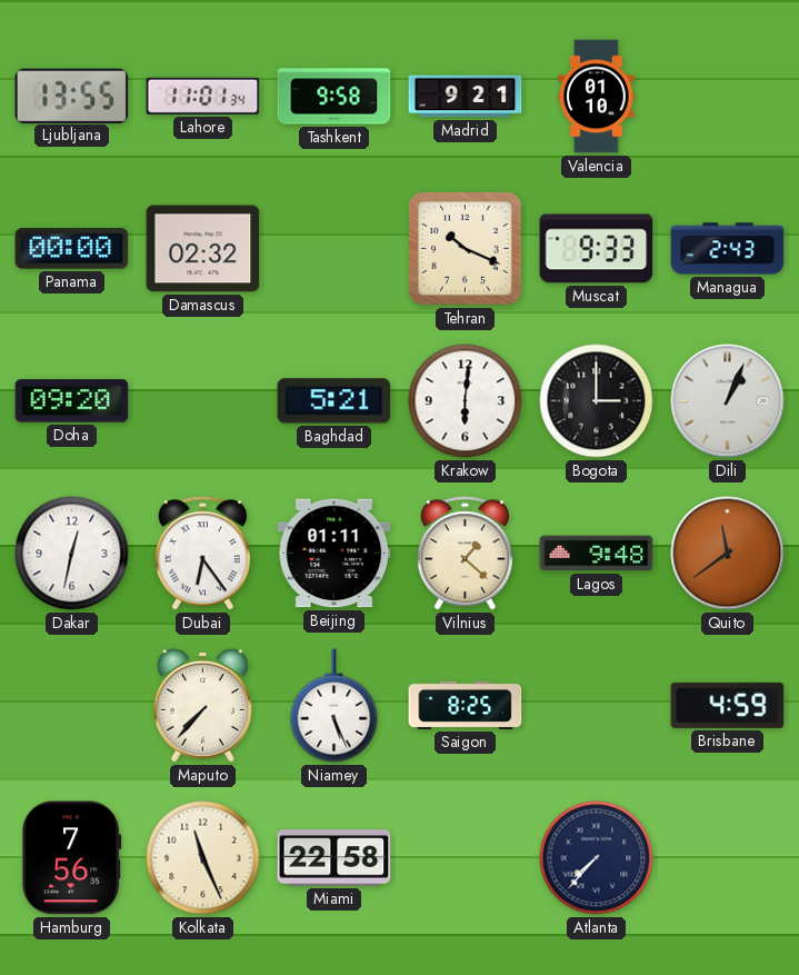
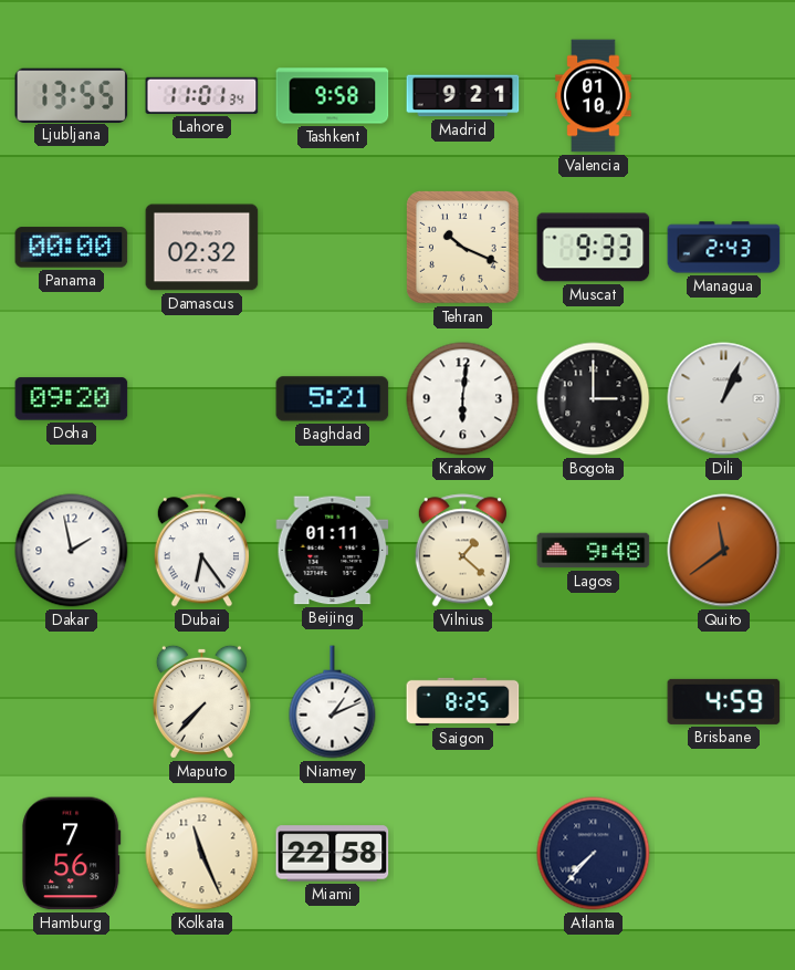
Dakar: 12:32 -> 1:58
Niamey: 5:26 -> 1:11
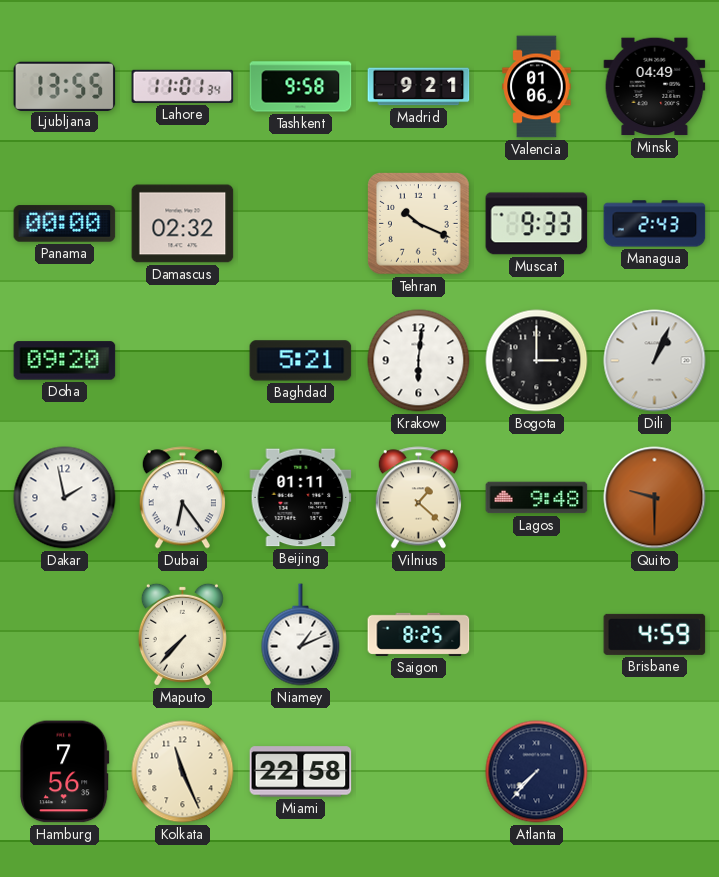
Valencia: 01:10 -> 01:06
Minsk: none -> 04:49
Quito: 11:39 -> 9:30
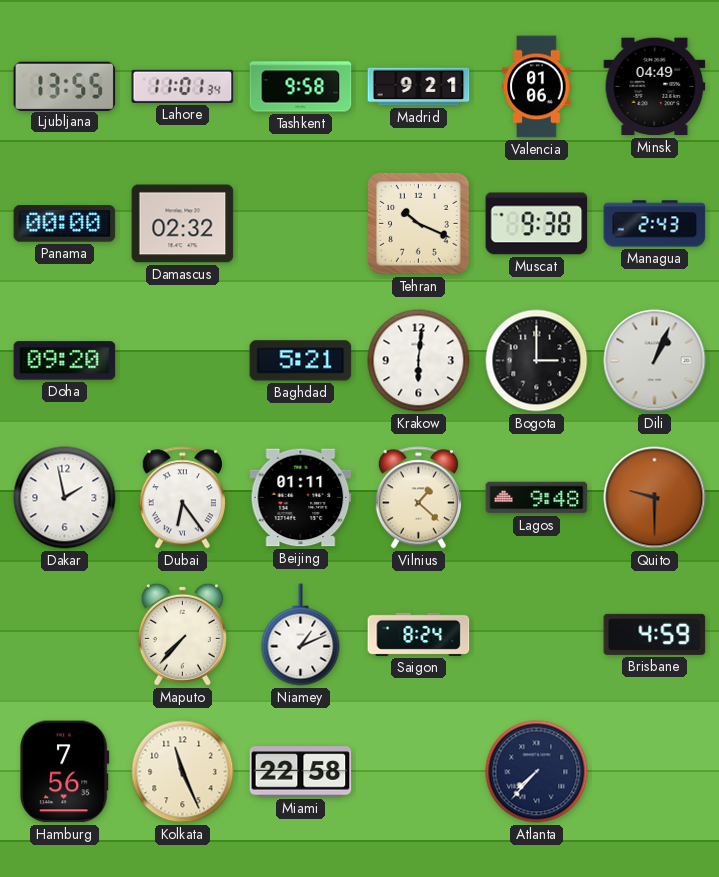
Muscat: 9:33 -> 9:38
Saigon: 8:25 -> 8:24
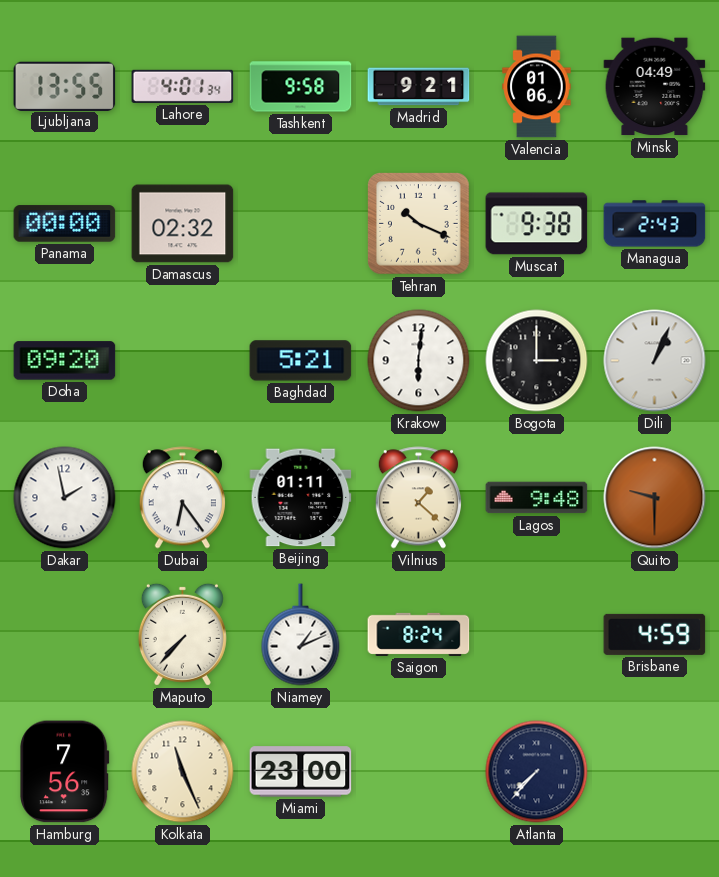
Lahore: 11:01 -> 4:01
Miami: 22:58 -> 23:00
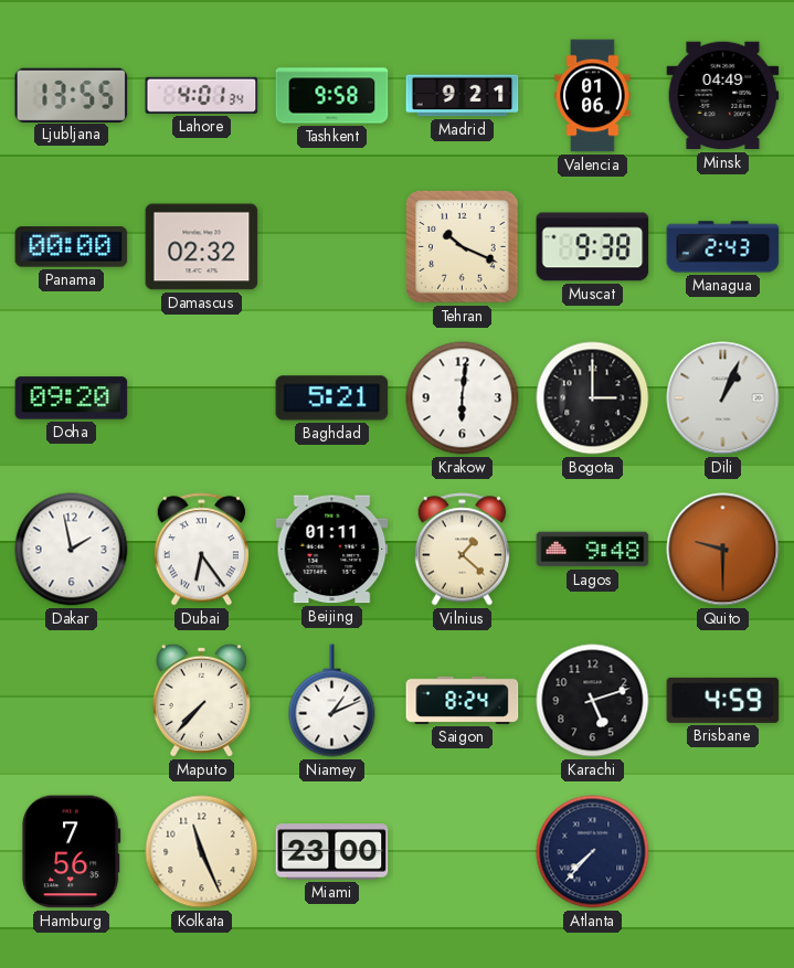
Karachi: none -> 5:12
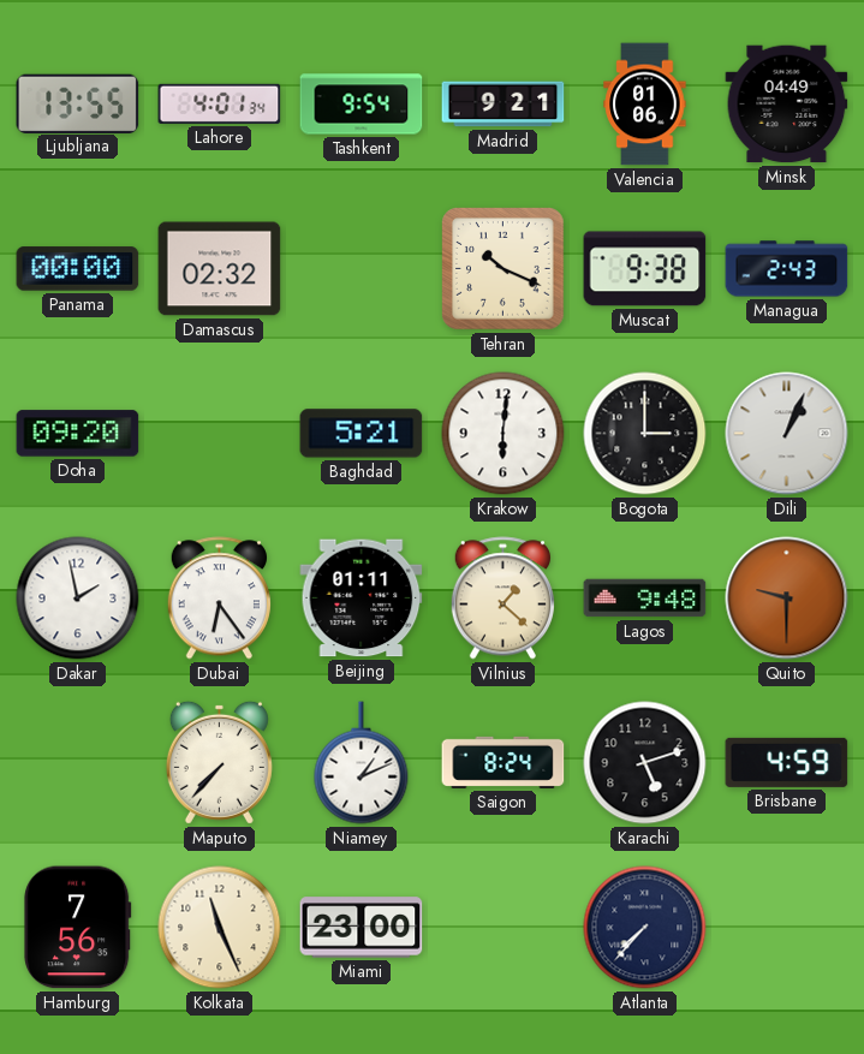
Tashkent: 9:58 -> 9:54
